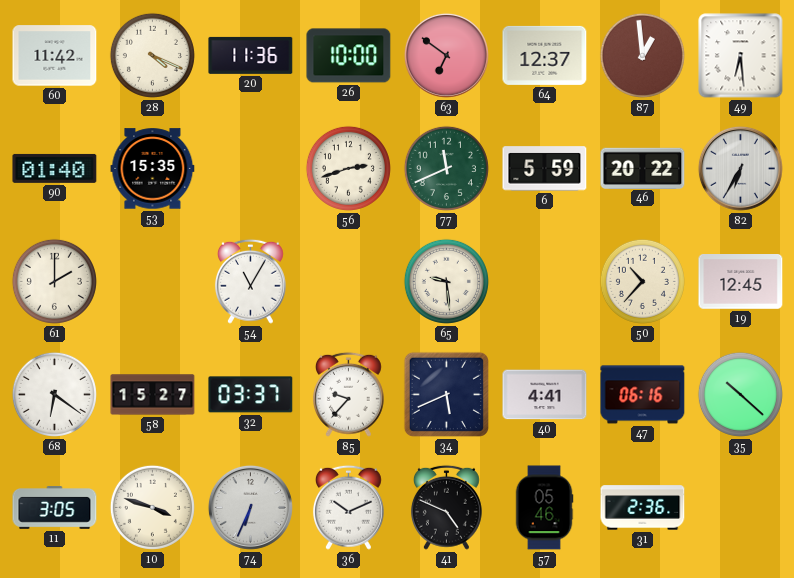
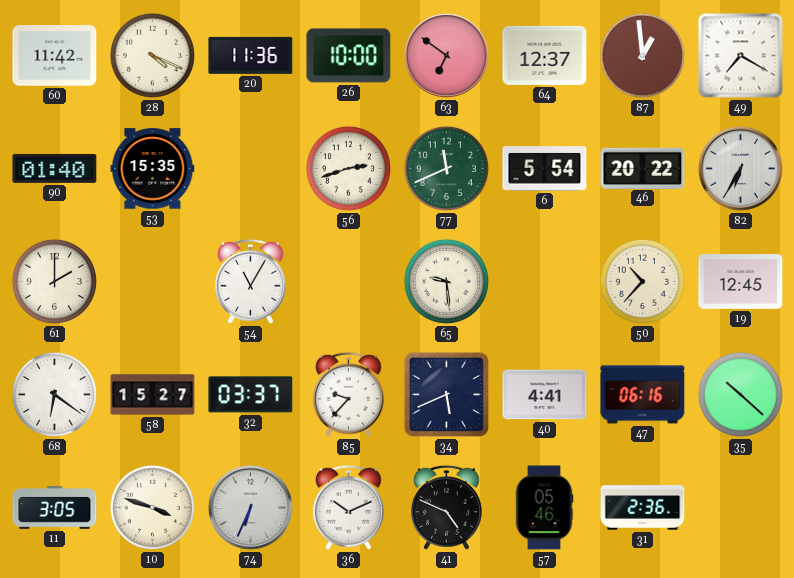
49: 6:29 -> 7:20
6: 5:59 -> 5:54
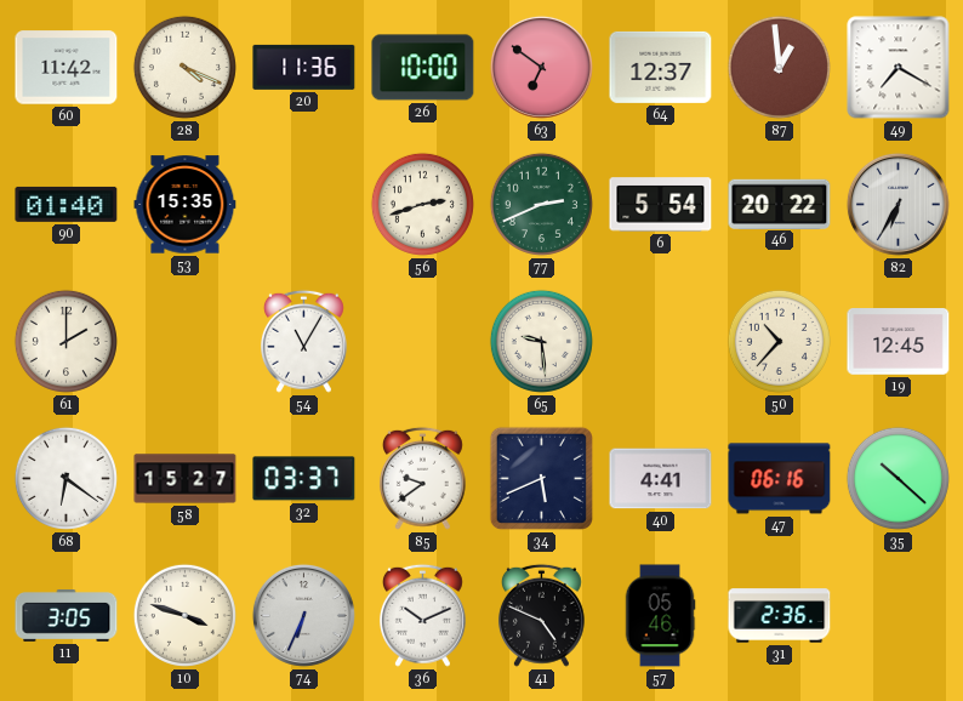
77: 11:41 -> 2:41
85: 9:37 -> 9:39
